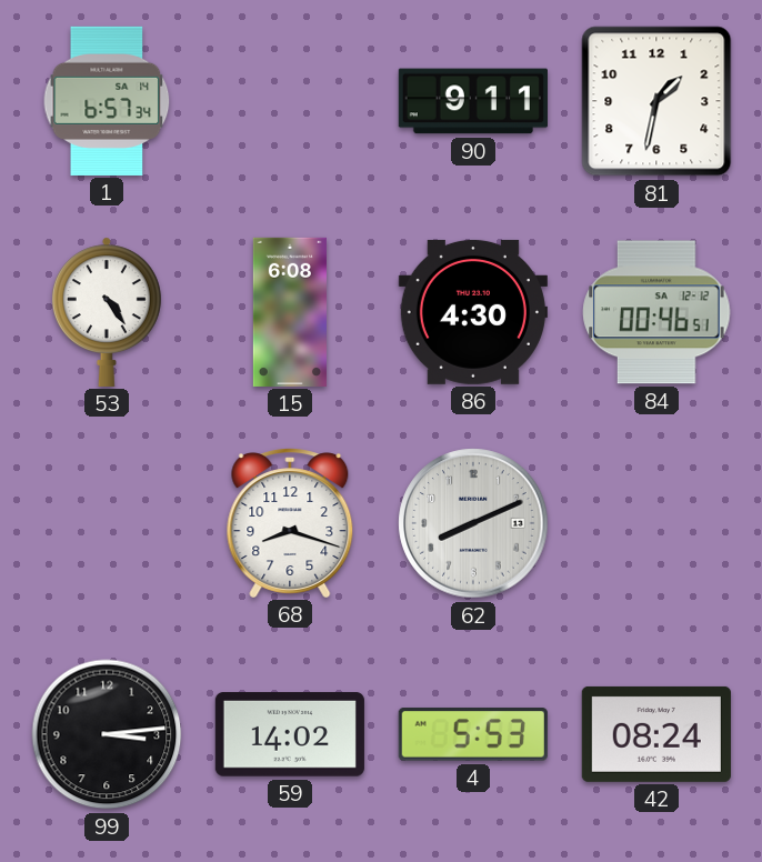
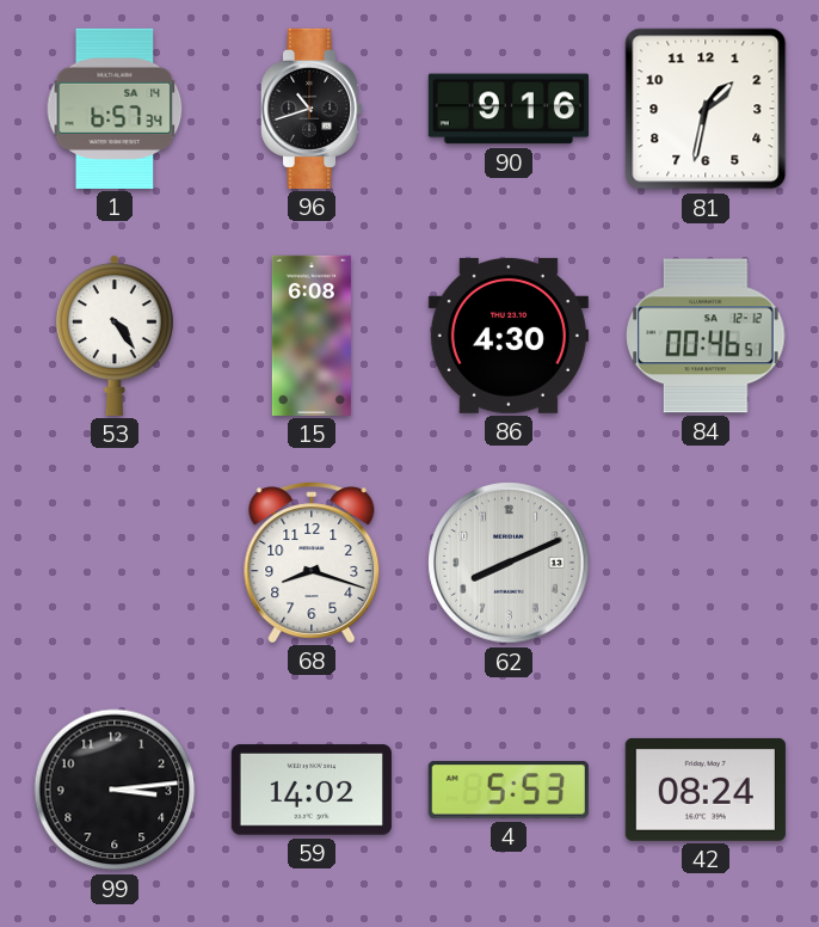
96: none -> 10:42
90: 9:11 -> 9:16
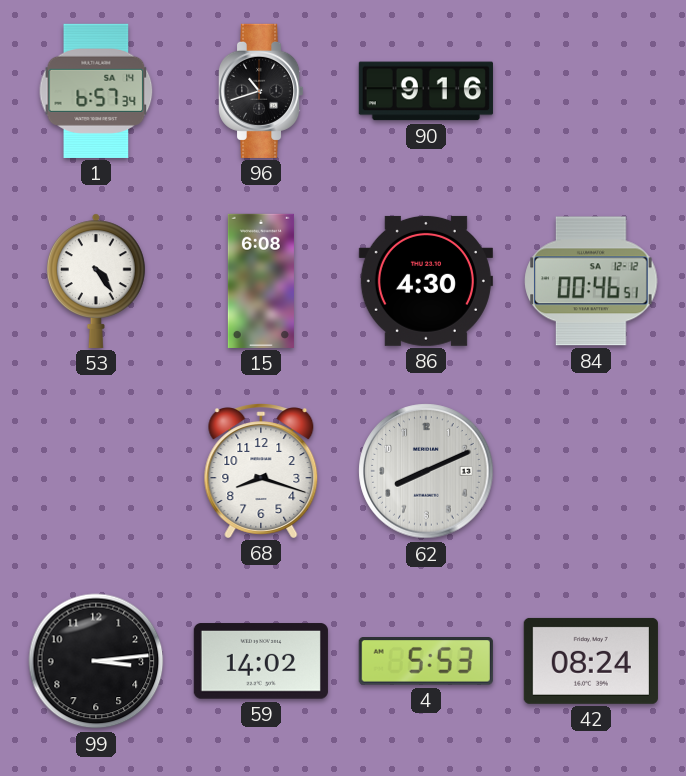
81: 1:32 -> none
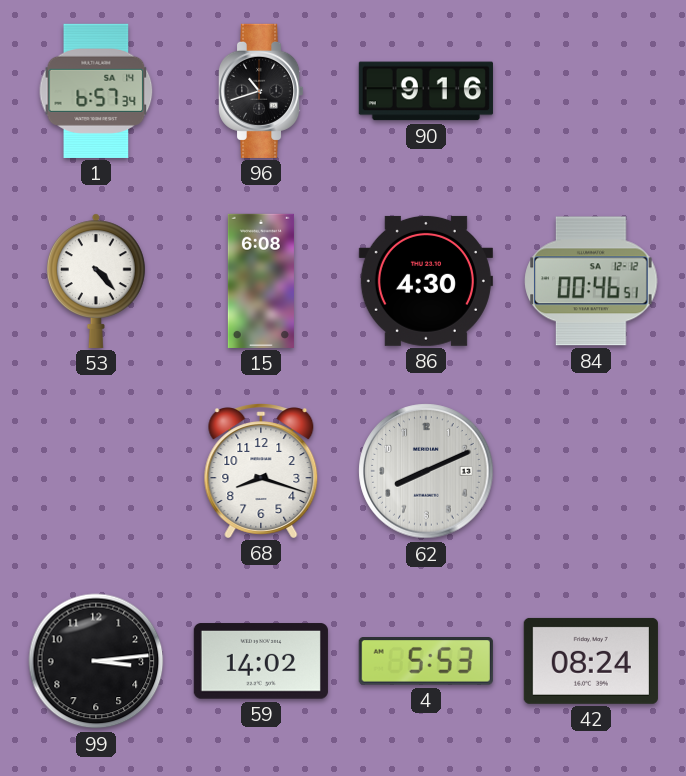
53: 4:24 -> 4:23
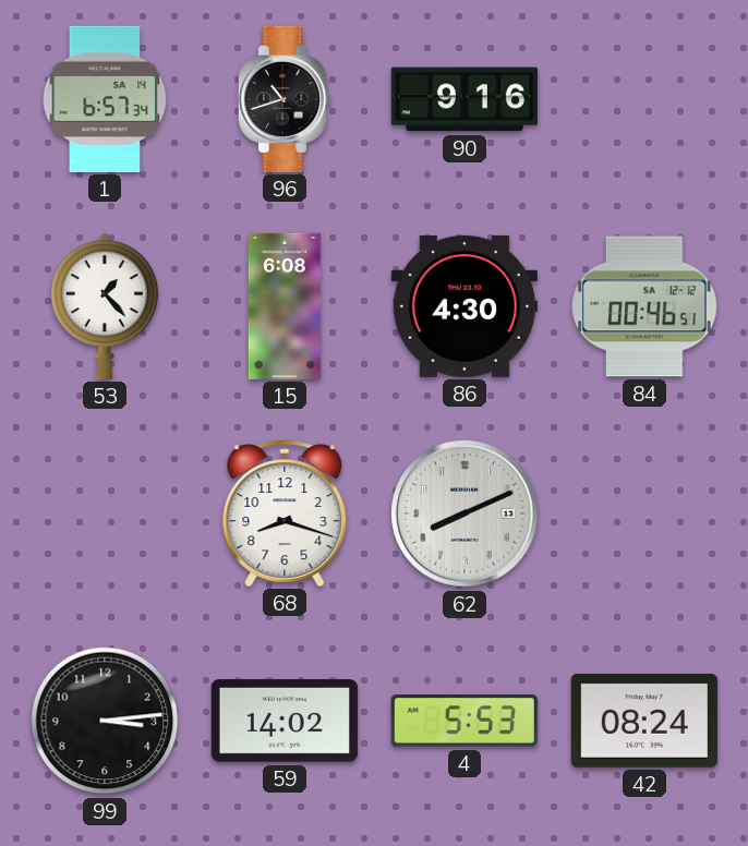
53: 4:23 -> 1:23
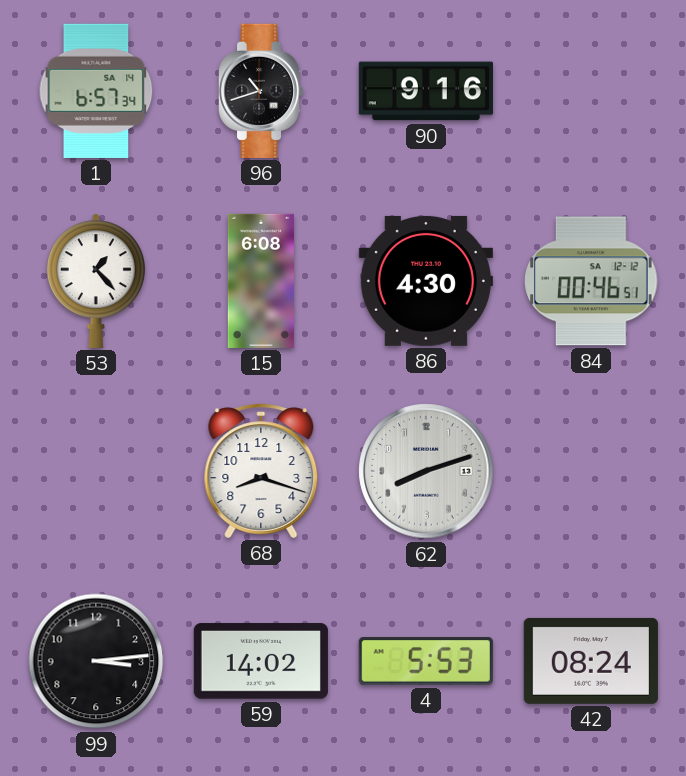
62: 8:11 -> 8:12
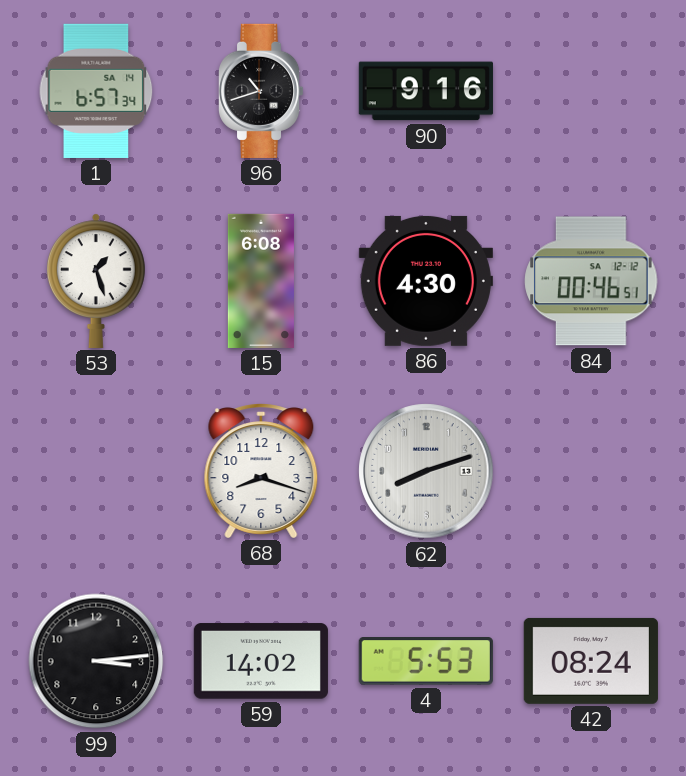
53: 1:23 -> 1:27
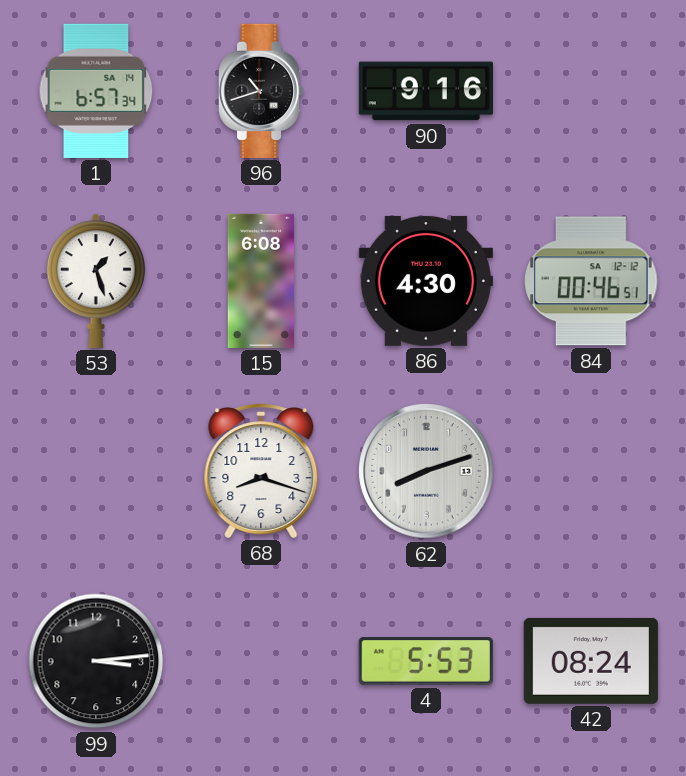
59: 14:02 -> none
